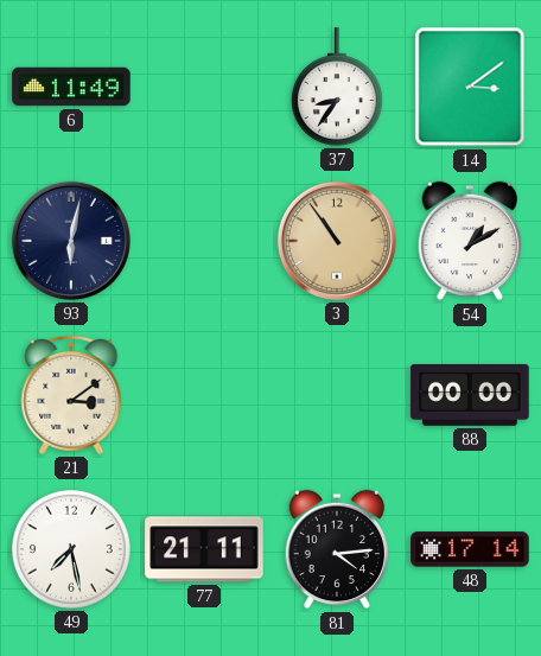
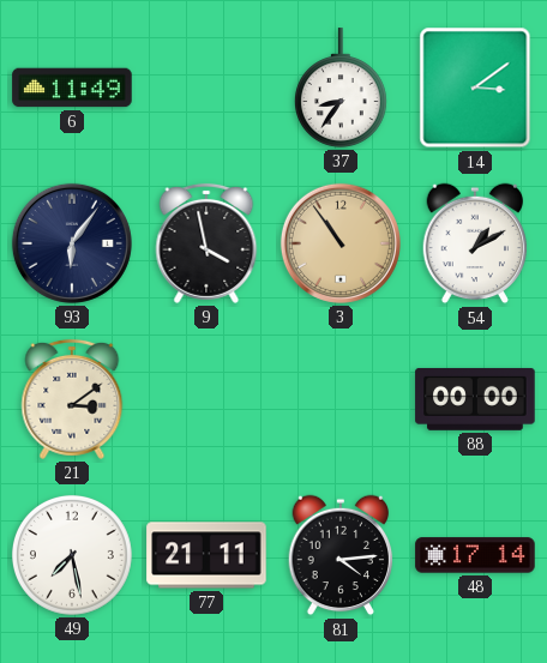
93: 6:02 -> 6:06
9: none -> 3:58
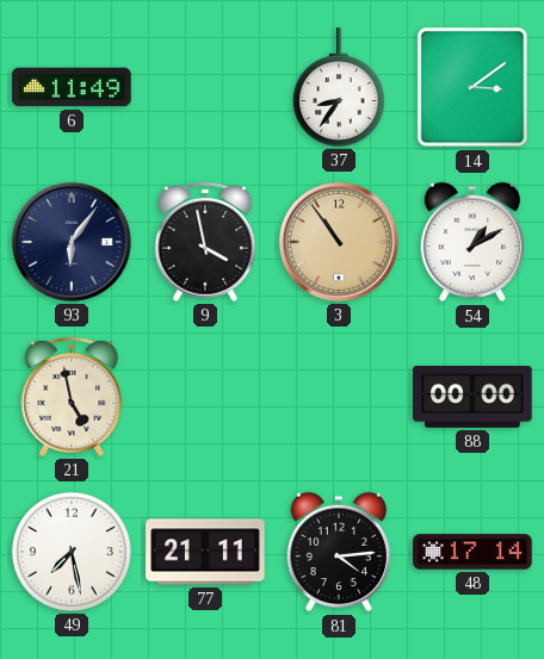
21: 3:09 -> 4:58
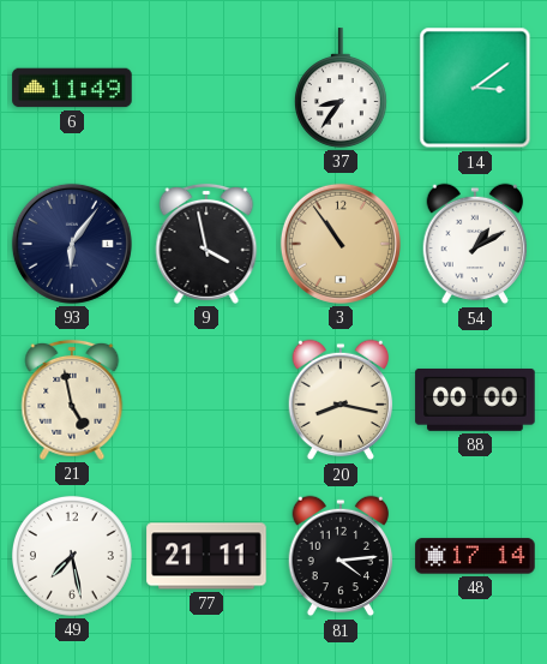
20: none -> 8:17
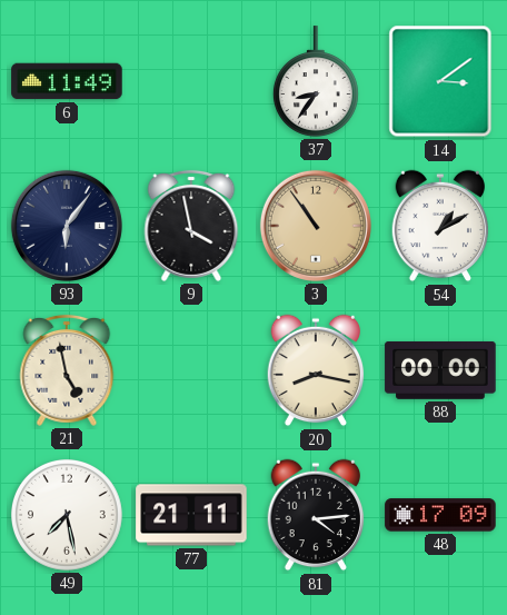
48: 17:14 -> 17:09
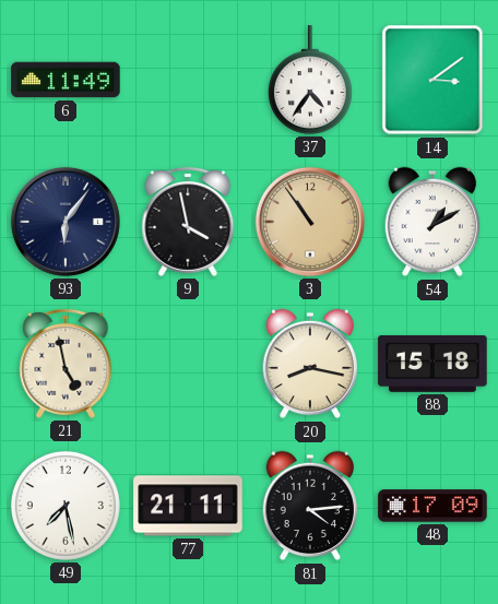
37: 8:36 -> 4:36
88: 00:00 -> 15:18
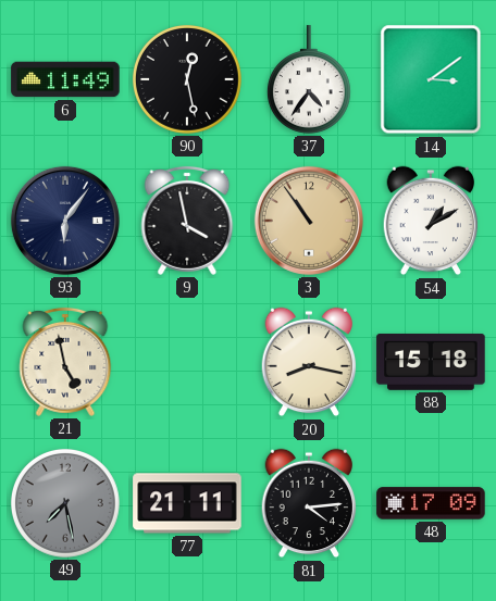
90: none -> 12:28
49 dial: white -> grey
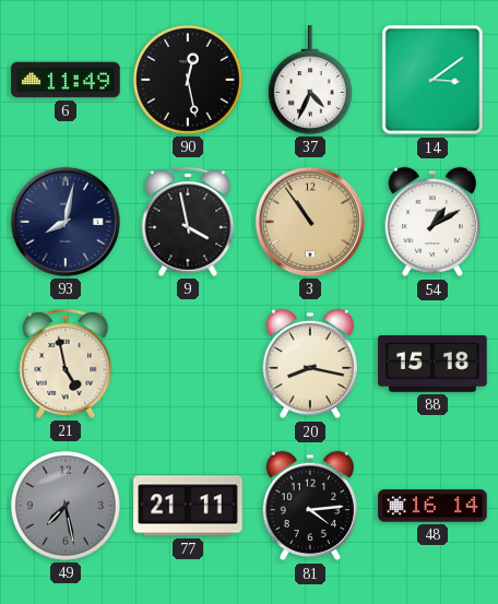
37: 4:36 -> 4:34
93: 6:06 -> 8:02
48: 17:09 -> 16:14
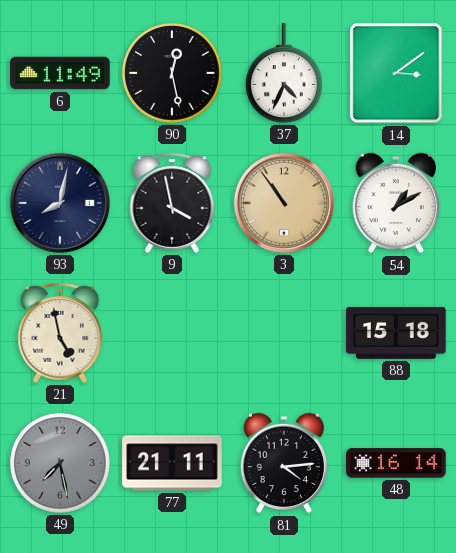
20: 8:17 -> none
